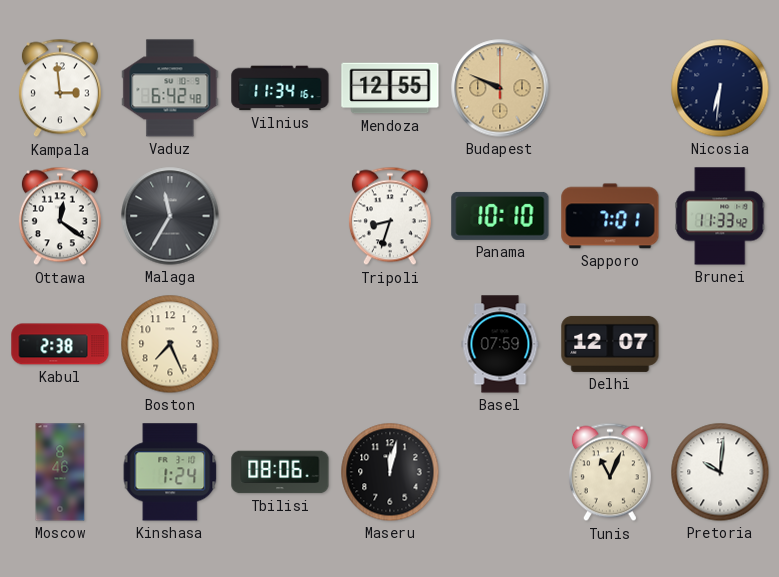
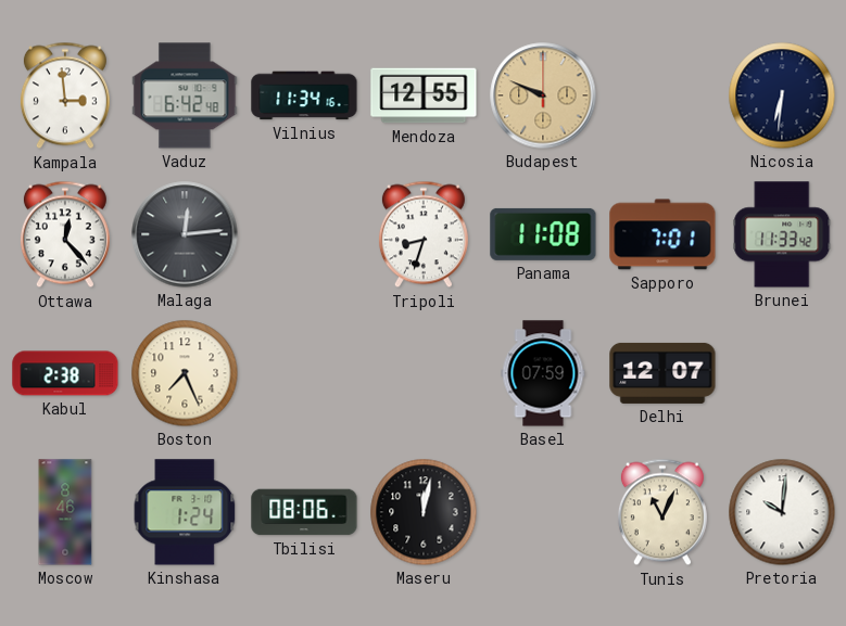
Ottawa: 12:21 -> 12:23
Malaga: 11:35 -> 12:14
Panama: 10:10 -> 11:08
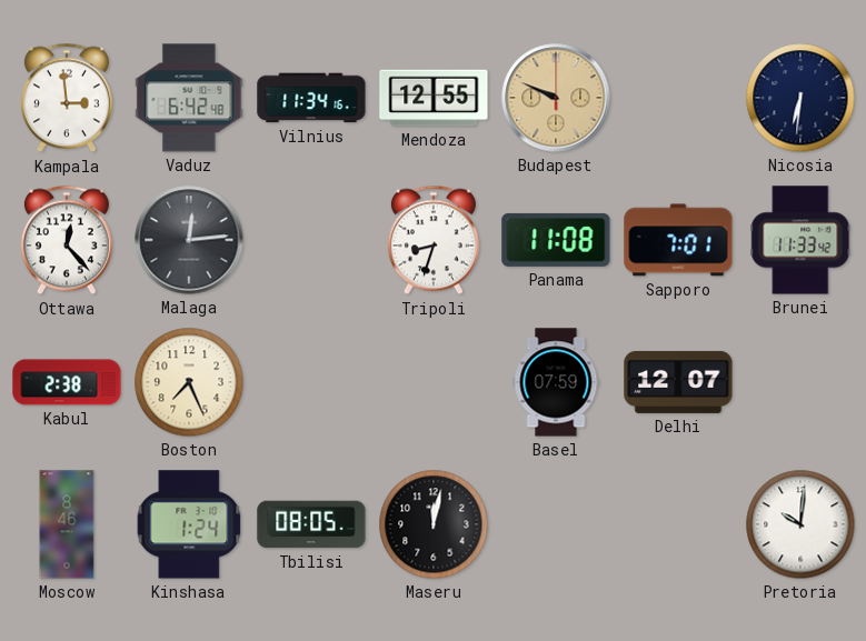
Tbilisi: 08:06 -> 08:05
Tunis: 11:04 -> none
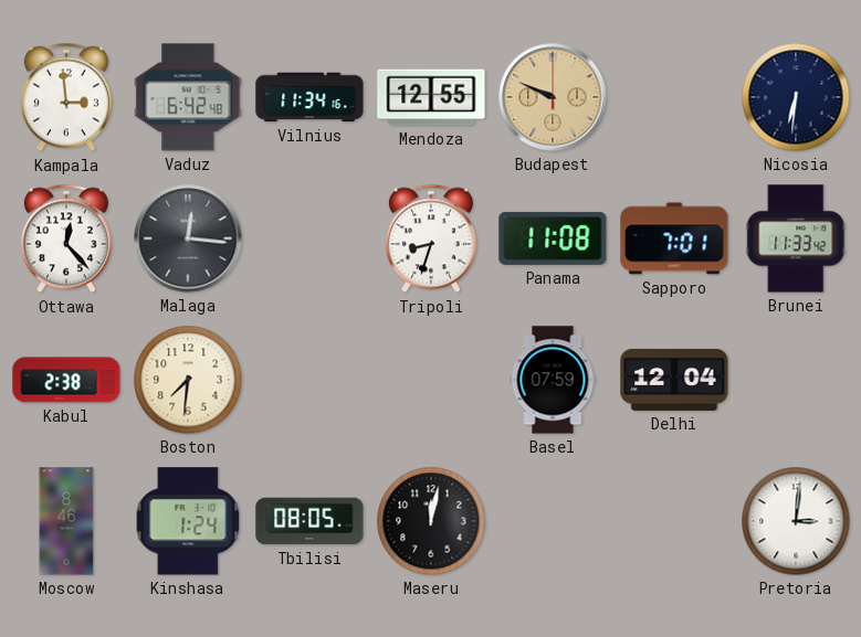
Malaga: 12:14 -> 12:16
Boston: 7:26 -> 7:31
Delhi: 12:07 -> 12:04
Pretoria: 10:01 -> 3:01
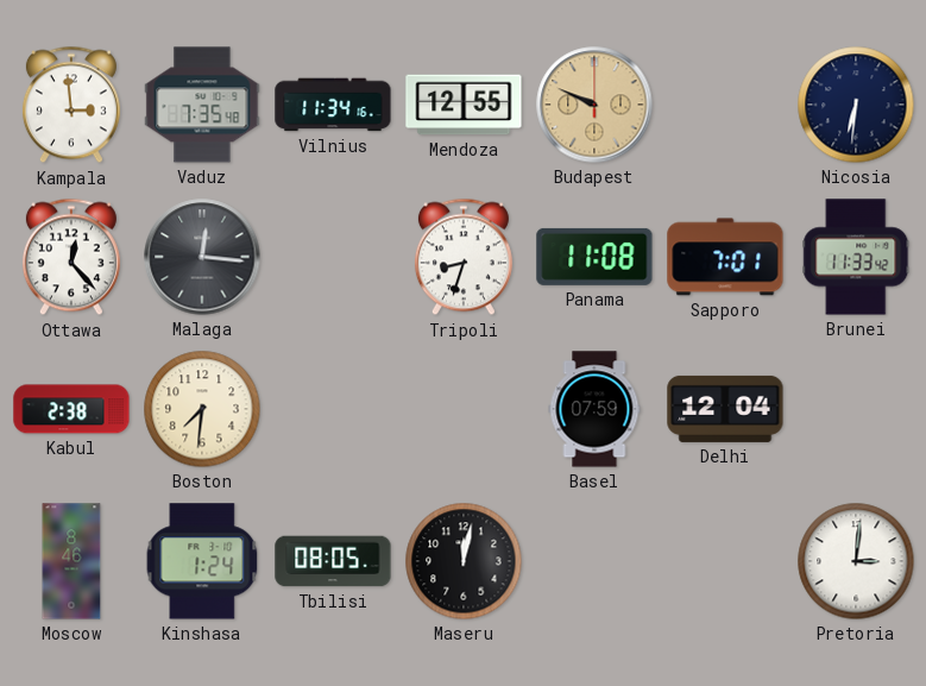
Vaduz: 6:42 -> 7:35
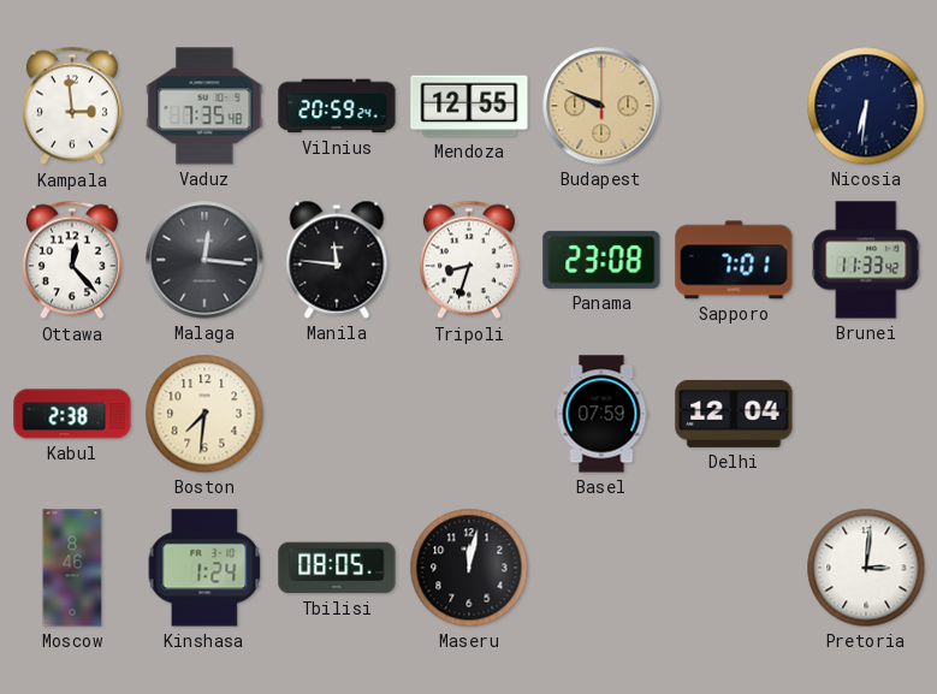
Vilnius: 11:34 -> 20:59
Manila: none -> 11:46
Panama: 11:08 -> 23:08
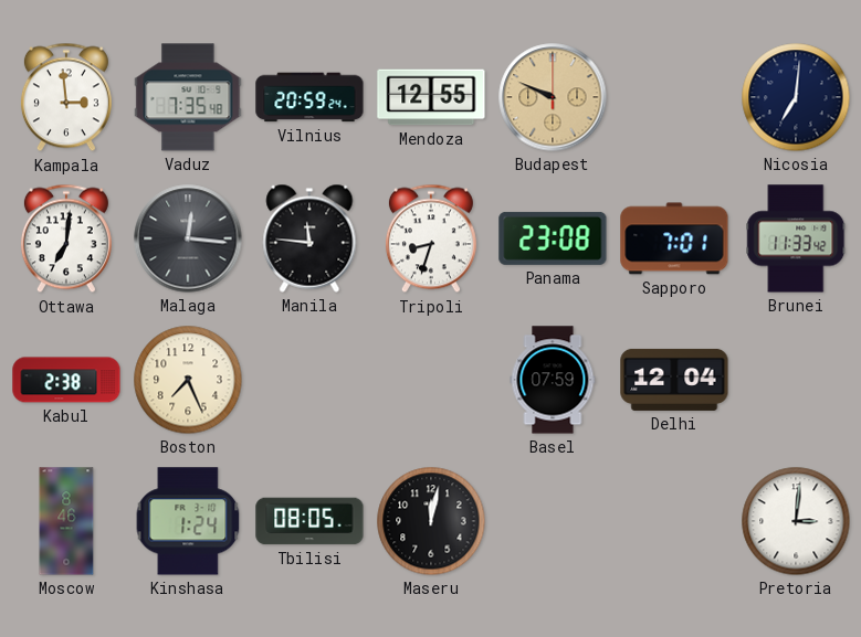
Nicosia: 6:31 -> 7:01
Ottawa: 12:23 -> 7:01
Boston: 7:31 -> 7:26
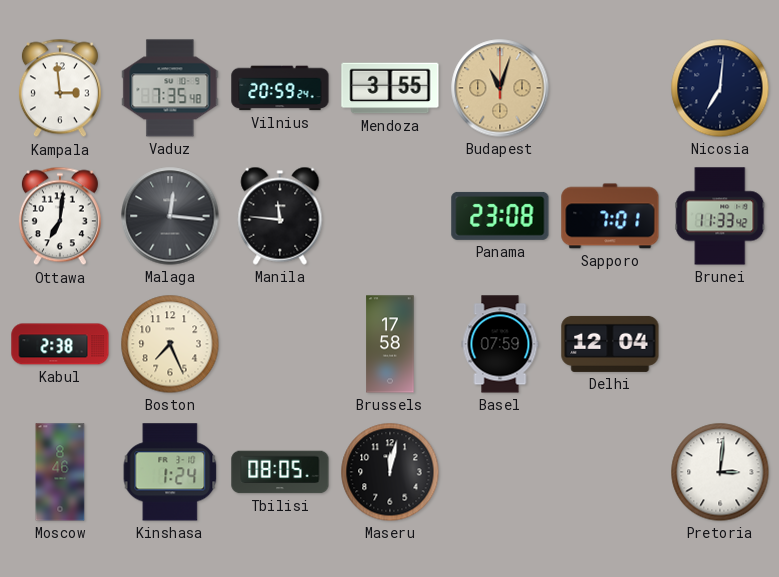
Mendoza: 12:55 -> 3:55
Budapest: 9:49 -> 11:03
Tripoli: 8:33 -> none
Brussels: none -> 17:58
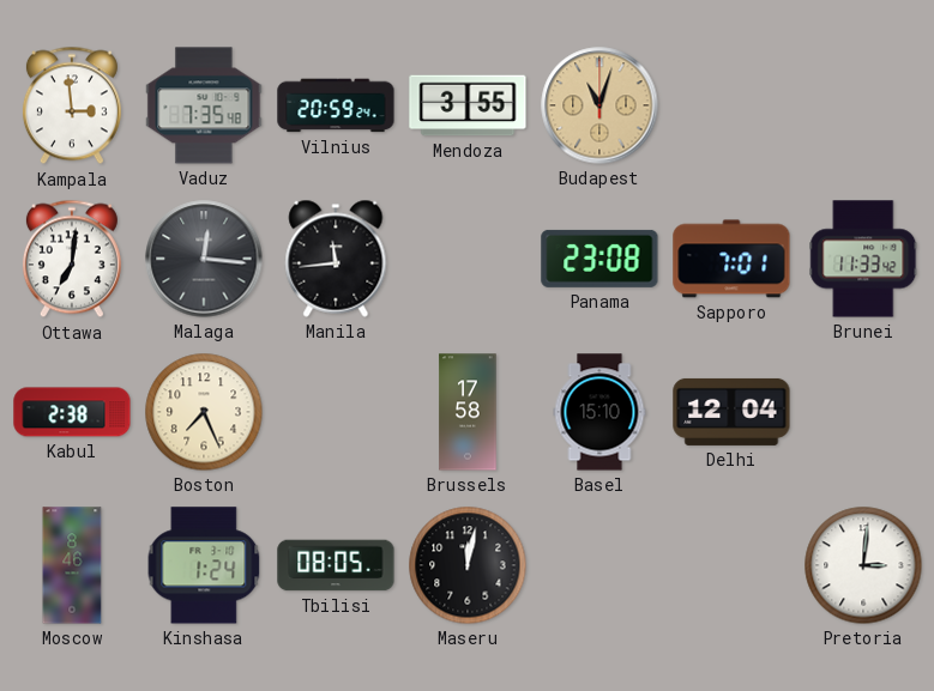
Nicosia: 7:01 -> none
Manila: 11:46 -> 11:44
Basel: 07:59 -> 15:10
